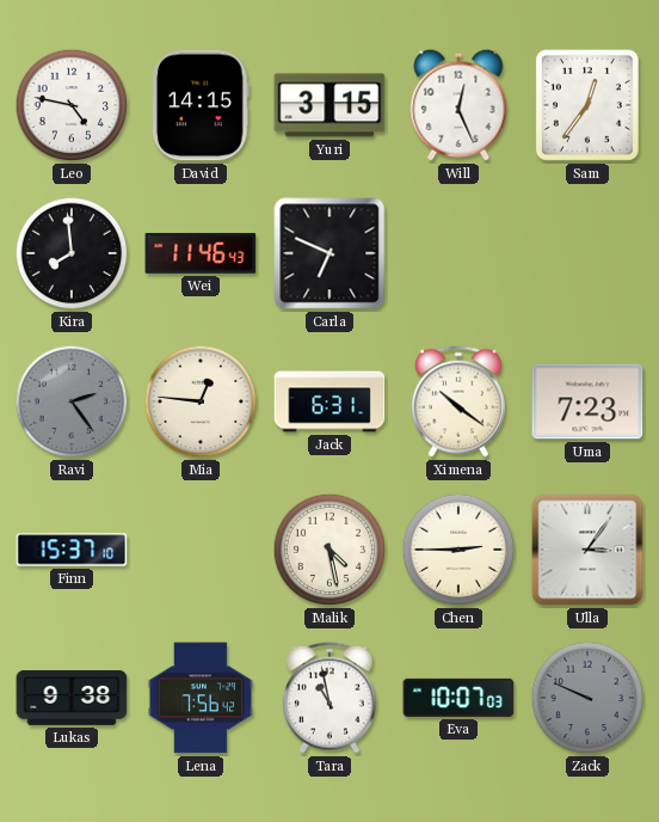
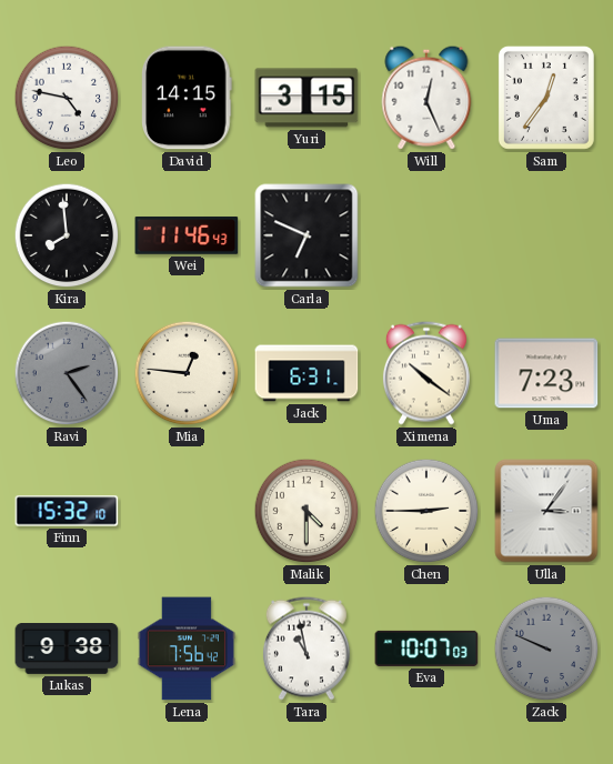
Finn: 15:37 -> 15:32
Malik: 4:28 -> 4:30
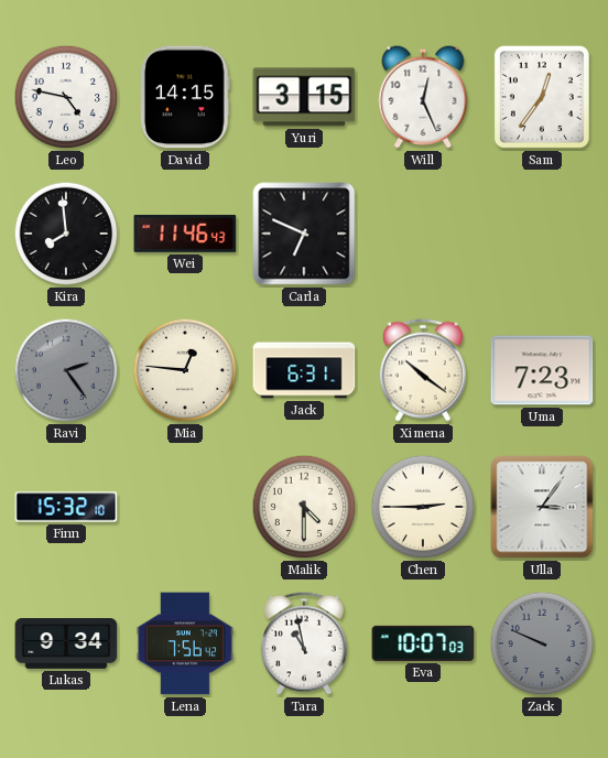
Lukas: 9:38 -> 9:34
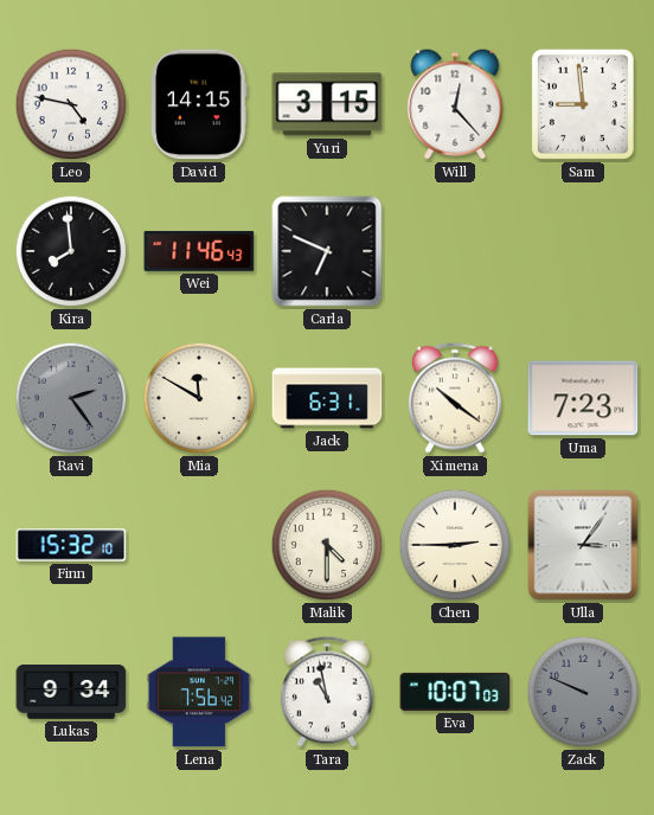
Will: 12:26 -> 12:23
Sam: 12:36 -> 8:59
Mia: 12:46 -> 11:50
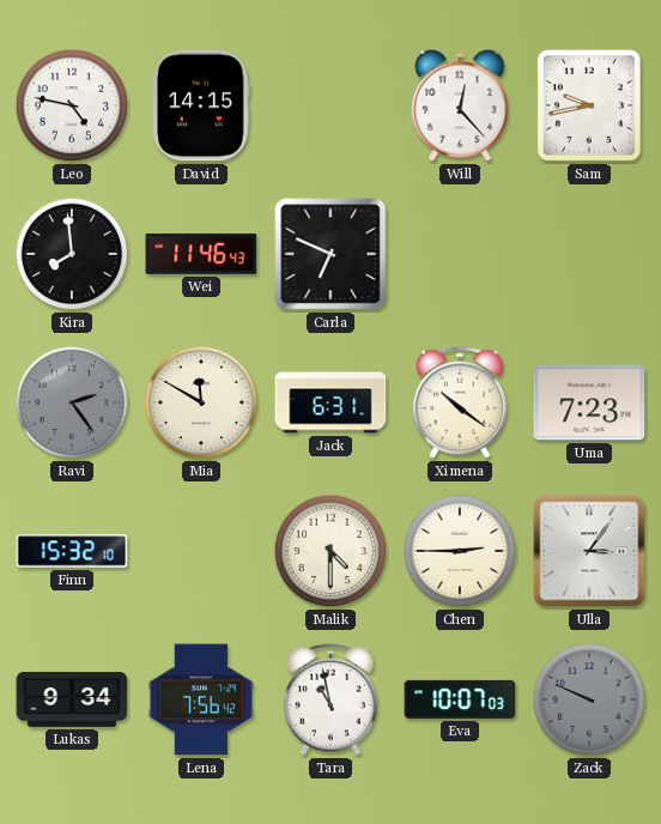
Yuri: 3:15 -> none
Sam: 8:59 -> 9:43
